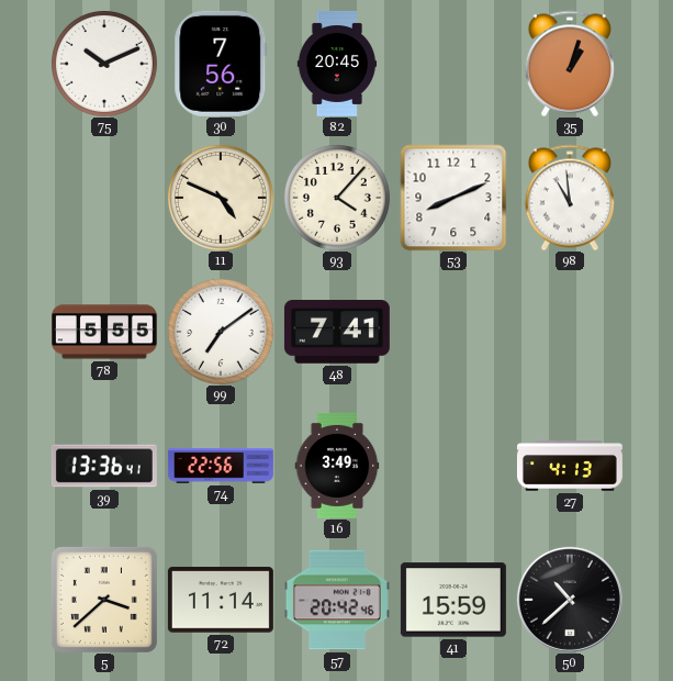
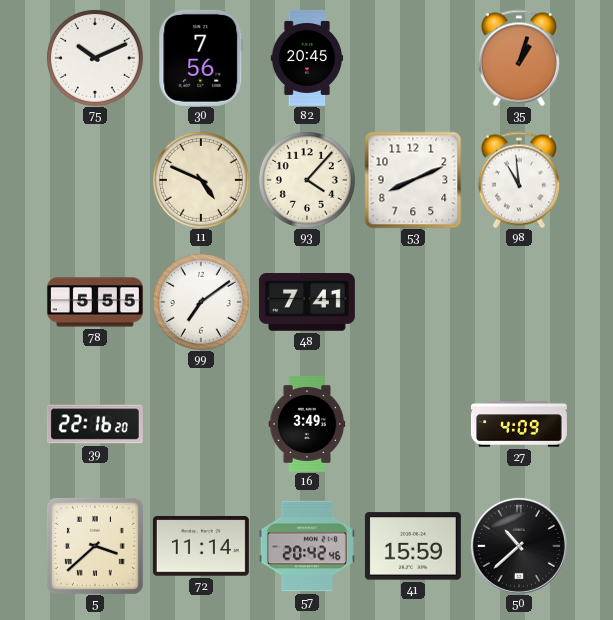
39: 13:36 -> 22:16
74: 22:56 -> none
27: 4:13 -> 4:09
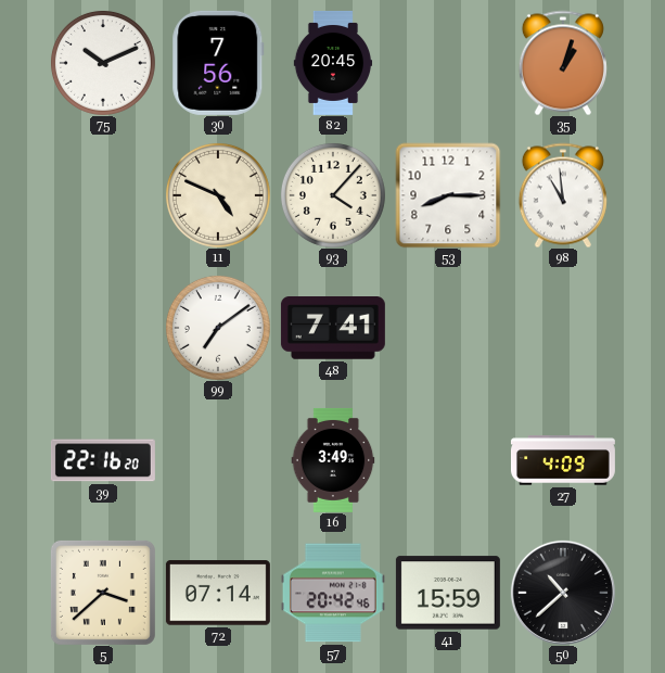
53: 8:11 -> 8:15
78: 5:55 -> none
72: 11:14 -> 07:14
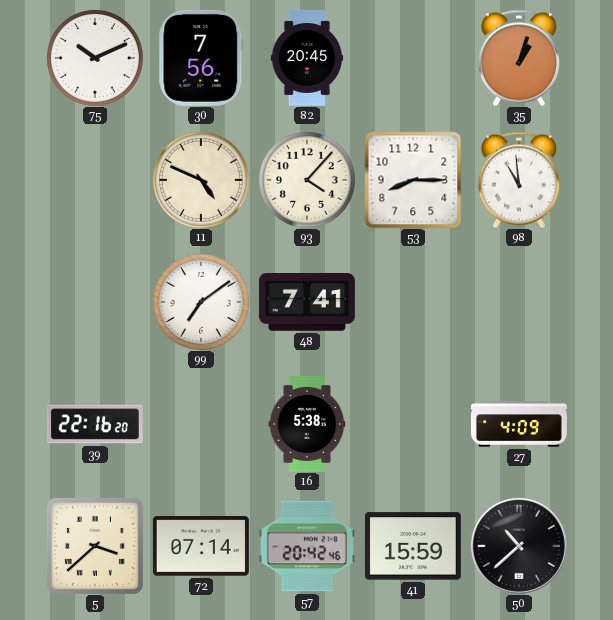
16: 3:49 -> 5:38
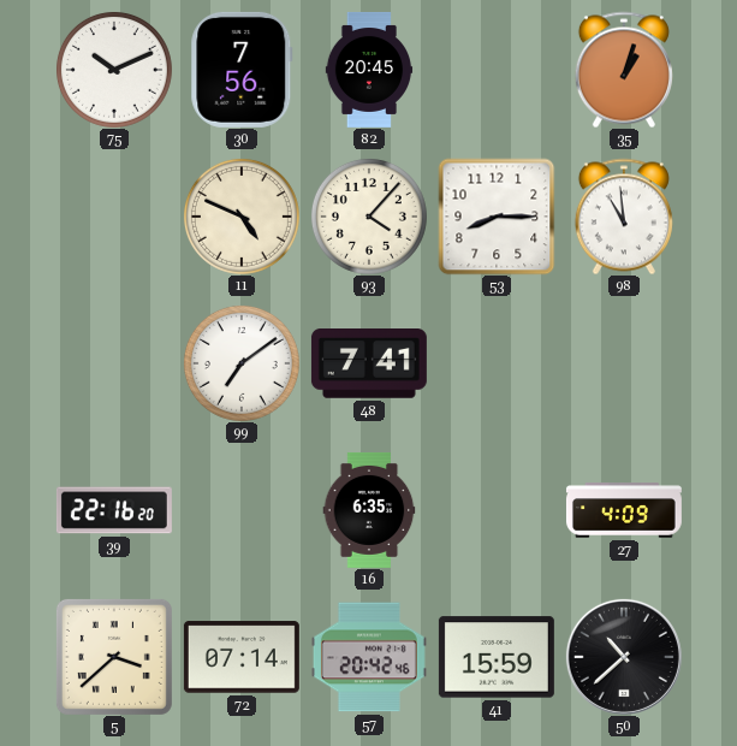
16: 5:38 -> 6:35
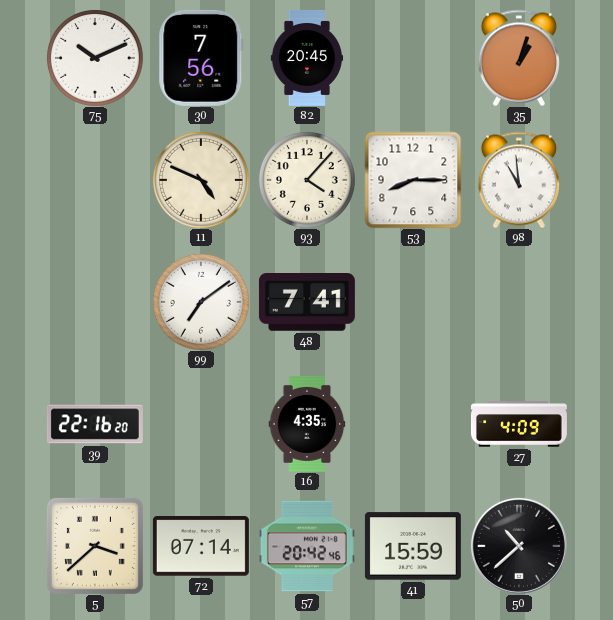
16: 6:35 -> 4:35
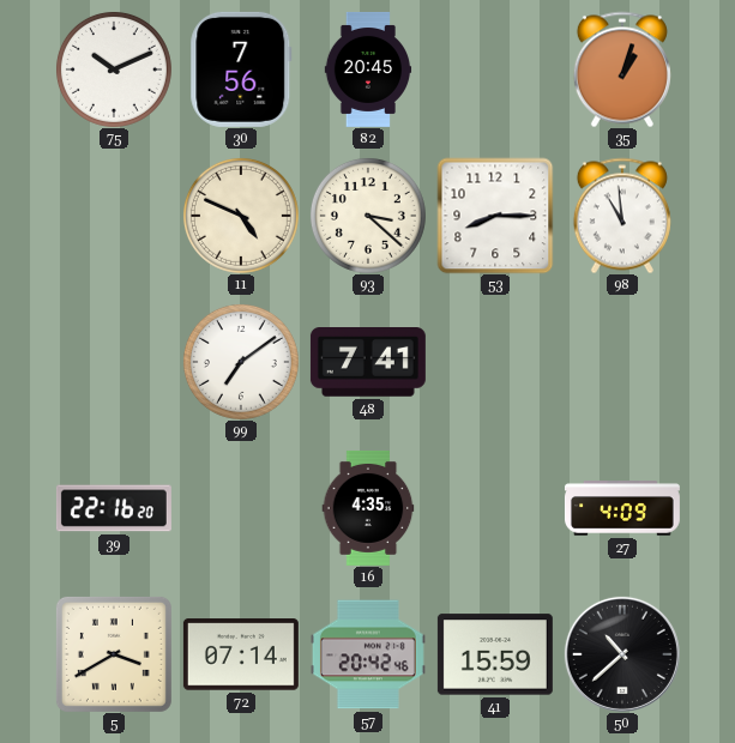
93: 4:07 -> 3:22
5: 3:38 -> 3:40
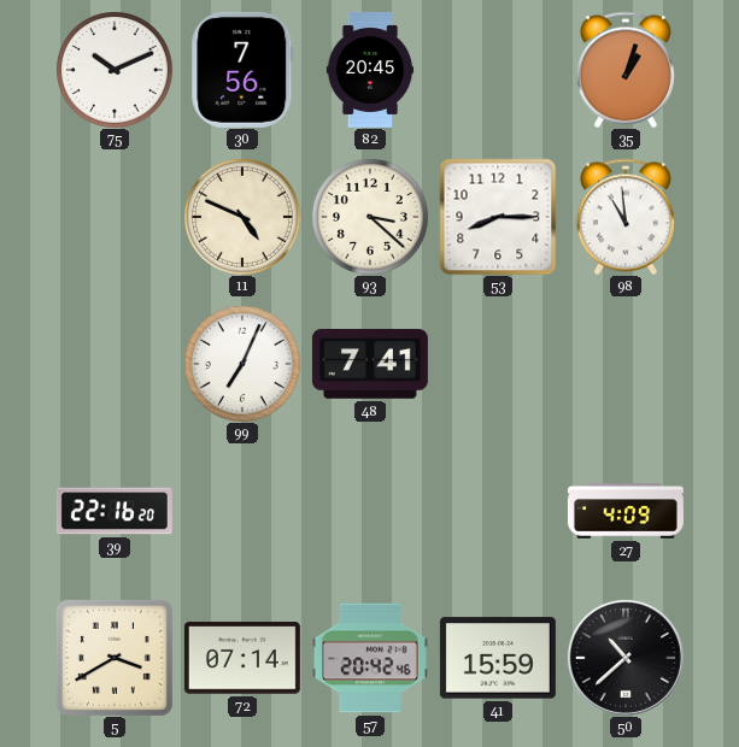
99: 7:09 -> 7:04
16: 4:35 -> none
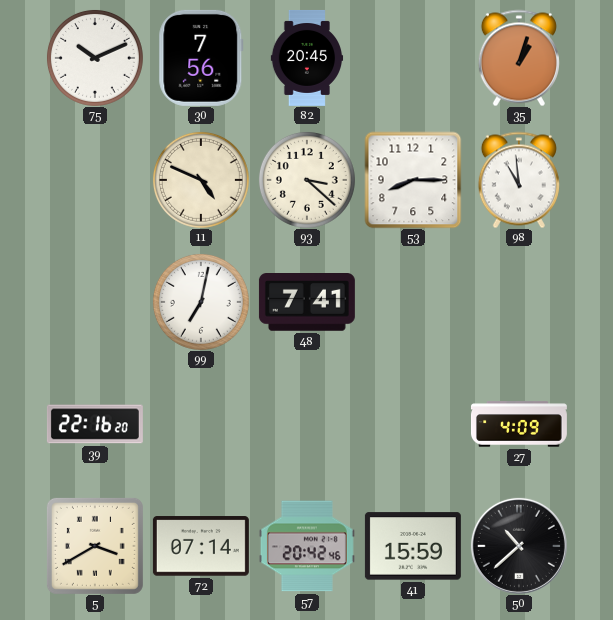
99: 7:04 -> 7:02
